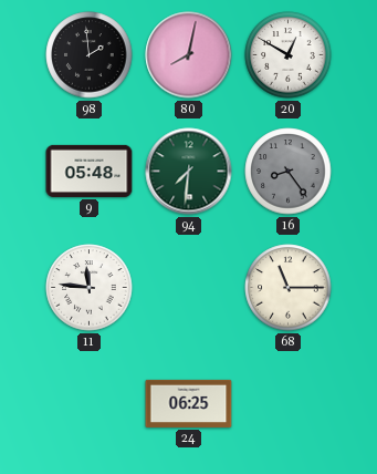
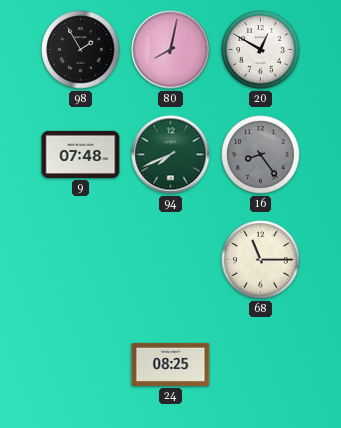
98: 1:59 -> 1:55
9: 05:48 -> 07:48
94: 7:31 -> 7:41
11: 11:46 -> none
24: 06:25 -> 08:25
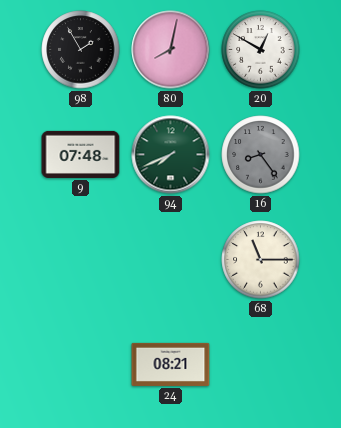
24: 08:25 -> 08:21
